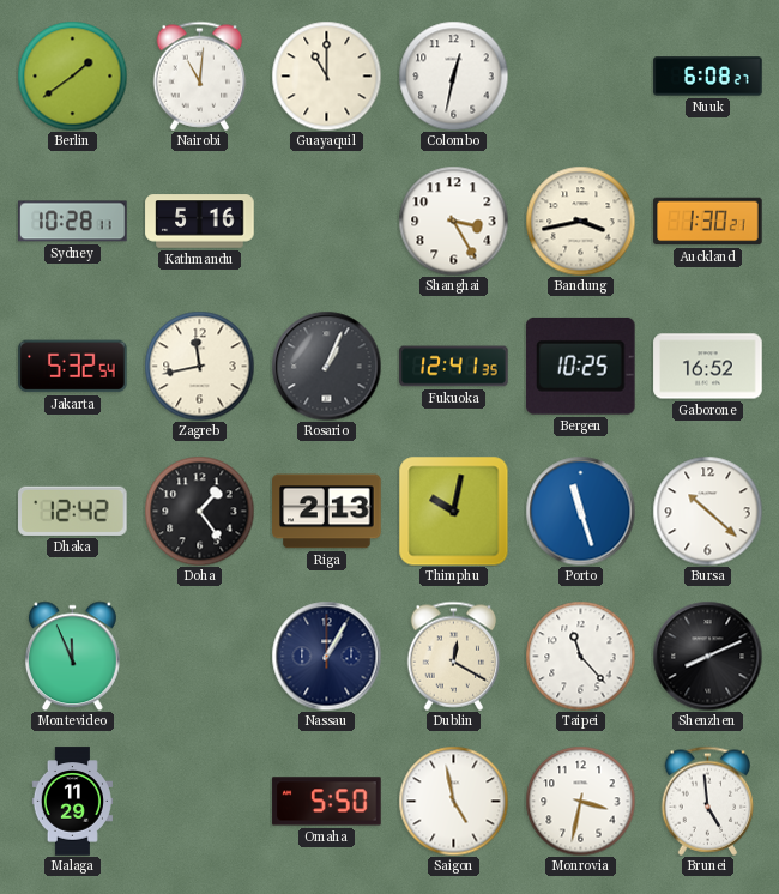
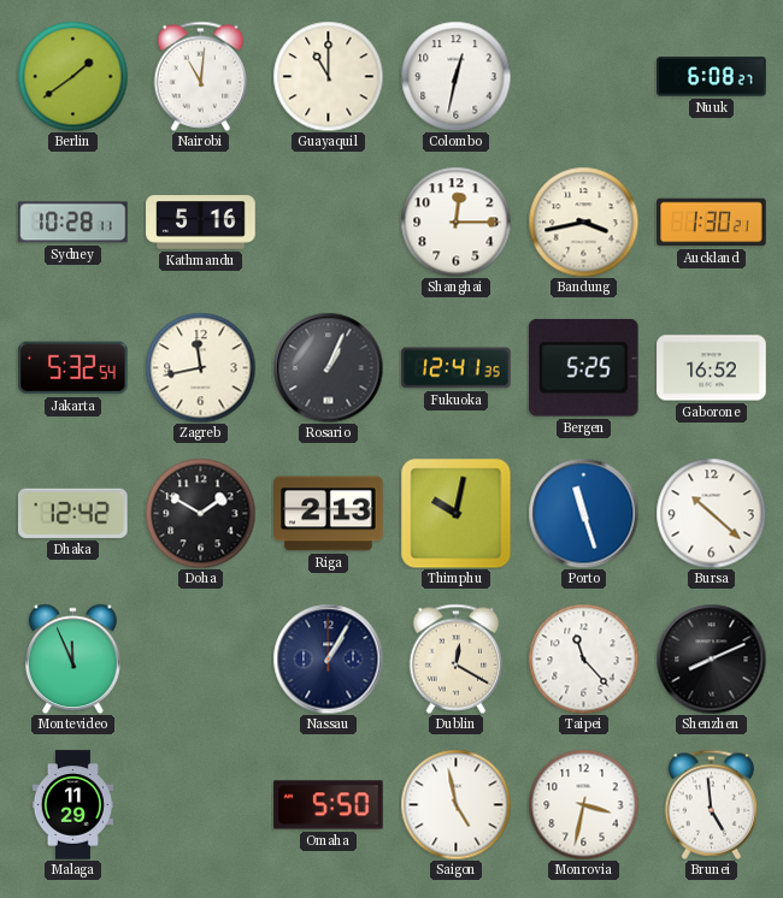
Shanghai: 3:25 -> 12:15
Bergen: 10:25 -> 5:25
Doha: 1:24 -> 1:50
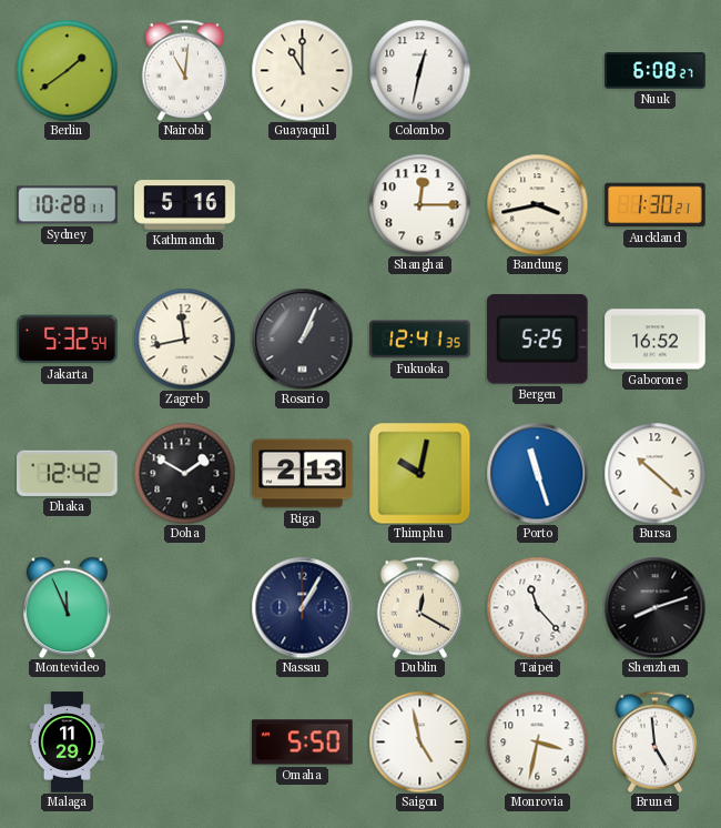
Shenzhen: 8:11 -> 8:12
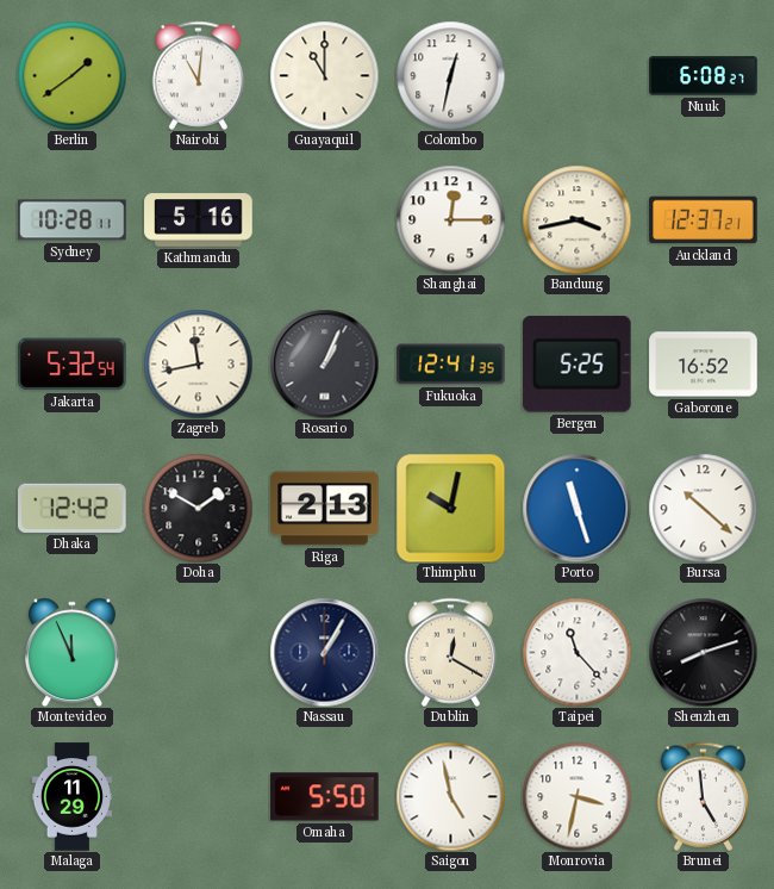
Auckland: 1:30 -> 12:37
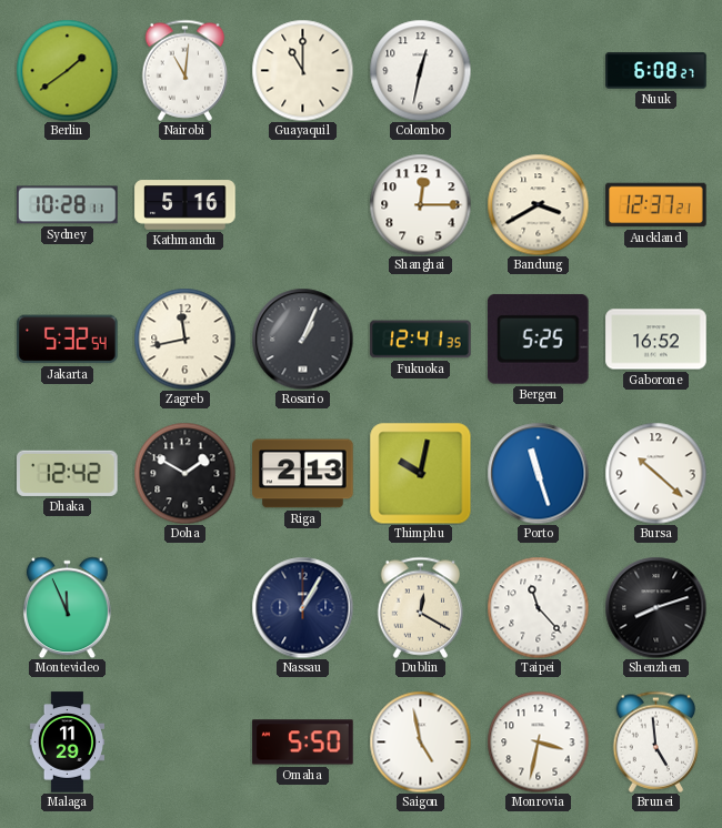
Bandung: 3:43 -> 3:40
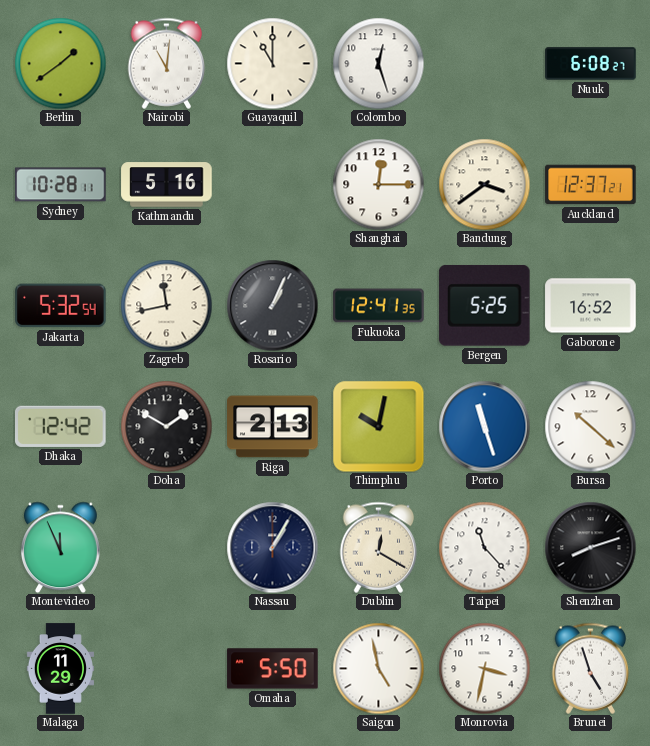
Colombo: 12:32 -> 12:27
Bandung: 3:40 -> 3:39
Brunei: 4:59 -> 4:57
